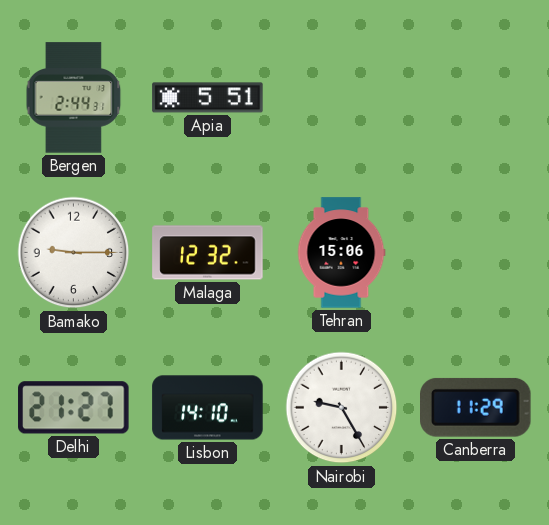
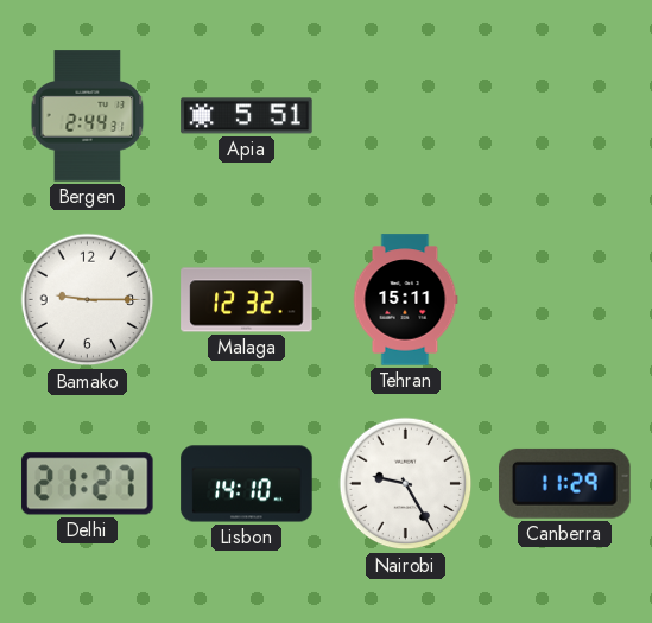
Tehran: 15:06 -> 15:11
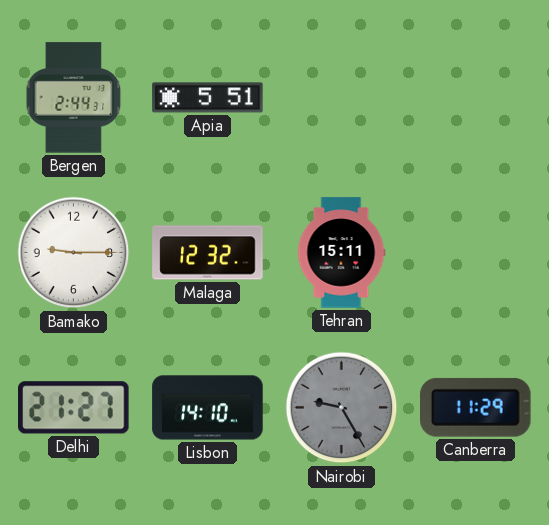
Nairobi dial: white -> grey
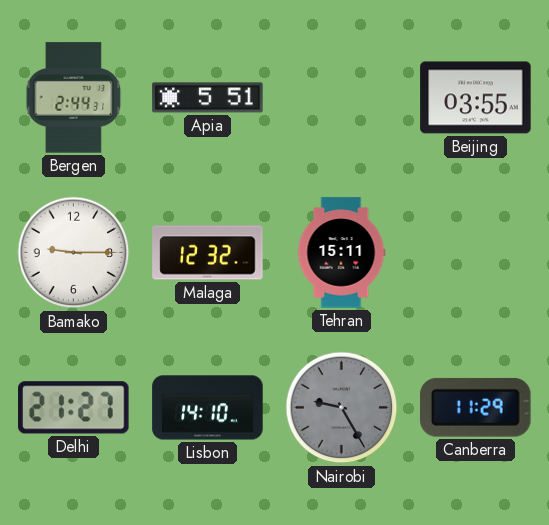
Beijing: none -> 03:55
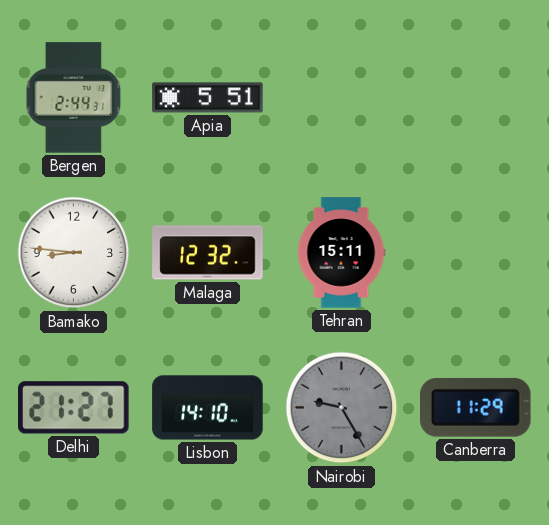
Beijing: 03:55 -> none
Bamako: 9:15 -> 8:46
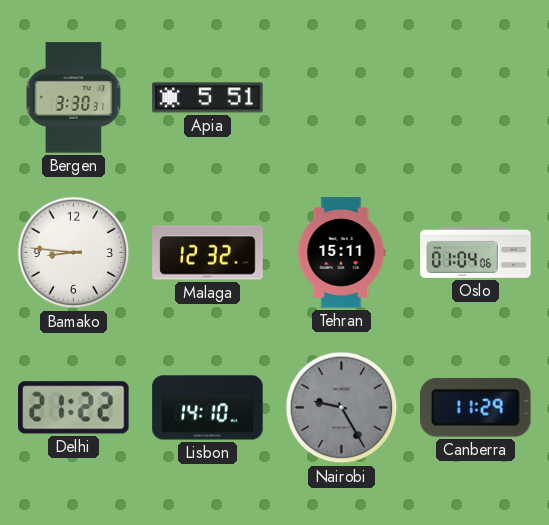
Bergen: 2:44 -> 3:30
Oslo: none -> 01:04
Delhi: 21:27 -> 21:22
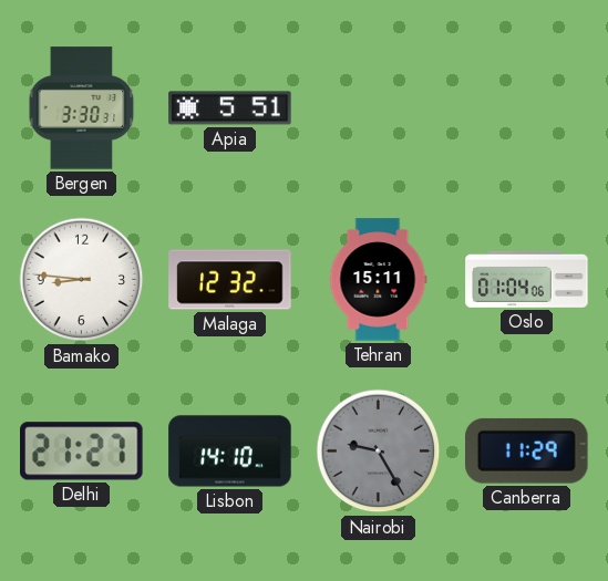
Delhi: 21:22 -> 21:27
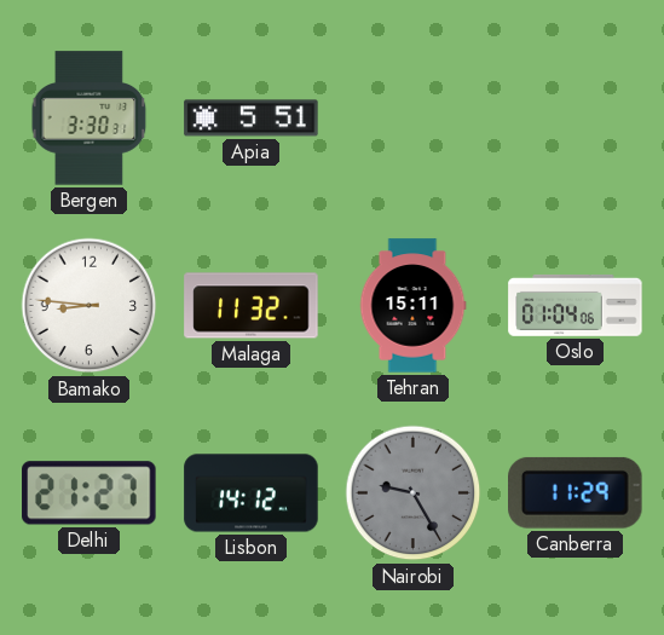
Malaga: 12:32 -> 11:32
Lisbon: 14:10 -> 14:12
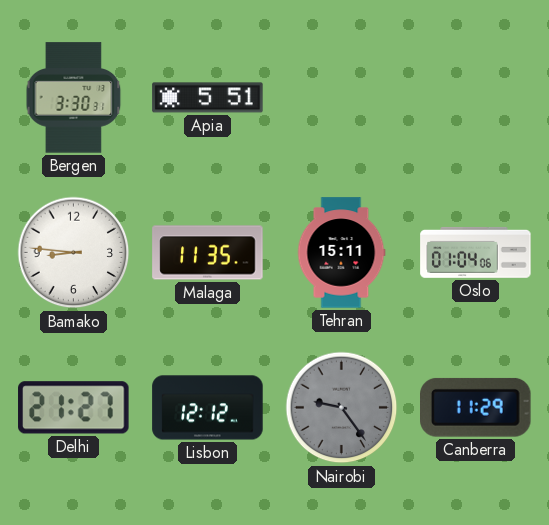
Malaga: 11:32 -> 11:35
Lisbon: 14:12 -> 12:12
Nairobi: 9:25 -> 9:24
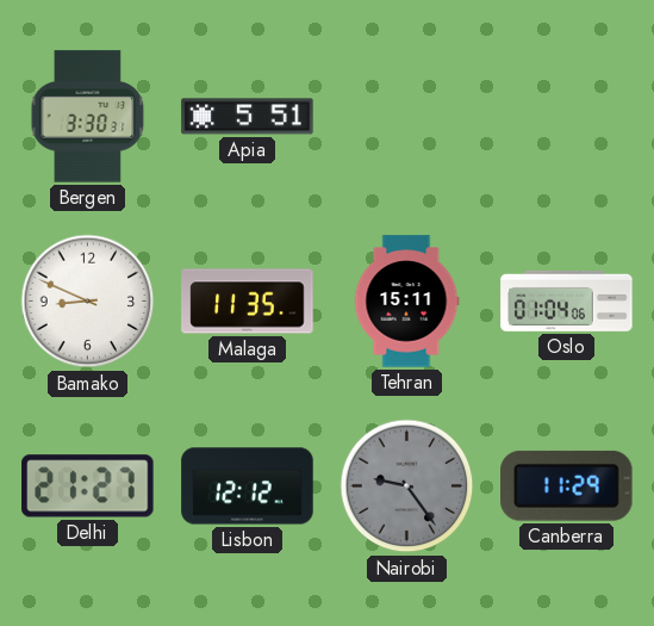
Bamako: 8:46 -> 8:49
